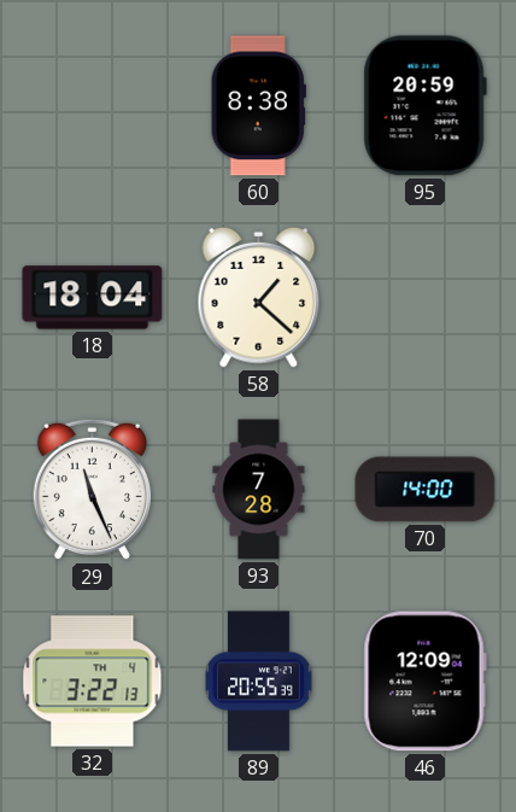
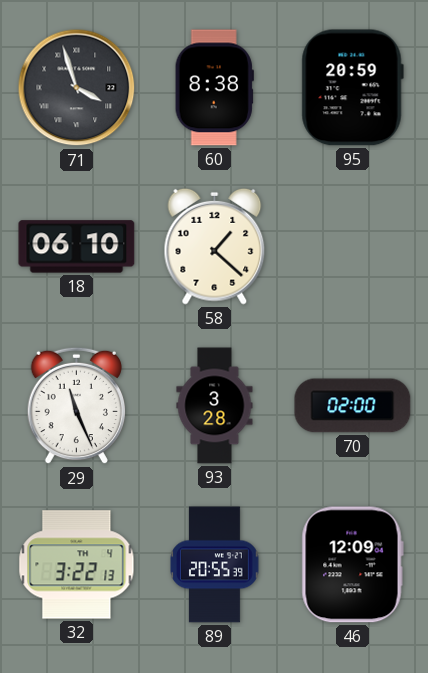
71: none -> 3:57
18: 18:04 -> 06:10
93: 7:28 -> 3:28
70: 14:00 -> 02:00
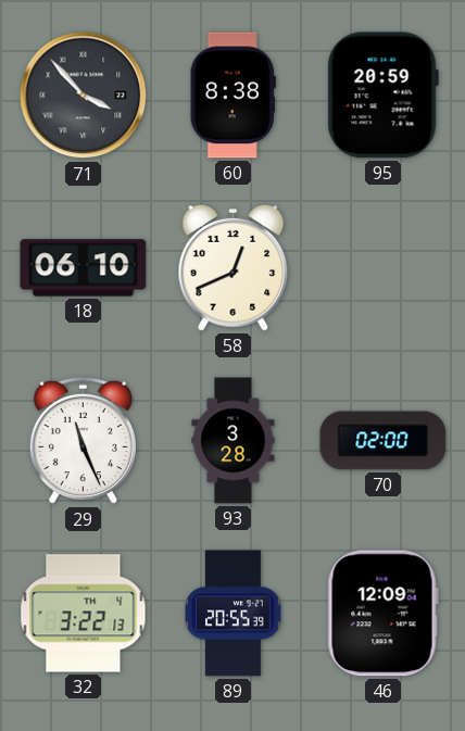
71: 3:57 -> 3:53
58: 1:22 -> 12:41
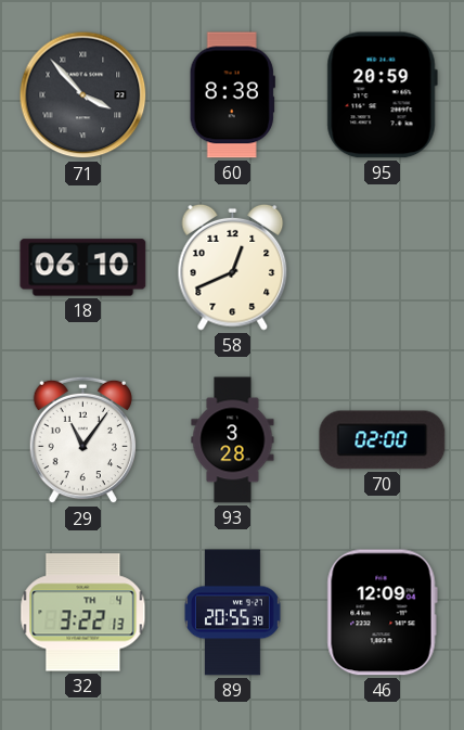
29: 11:26 -> 11:06
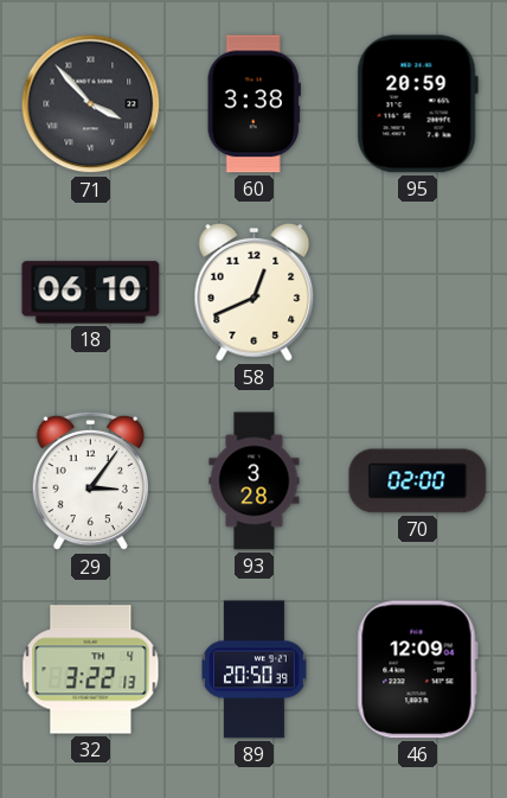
60: 8:38 -> 3:38
29: 11:06 -> 3:06
89: 20:55 -> 20:50
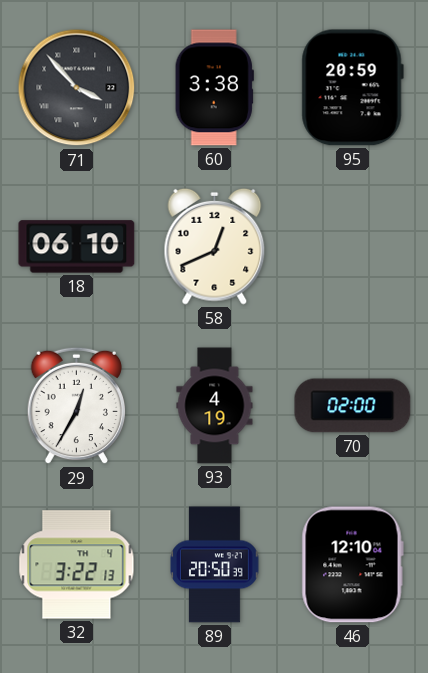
29: 3:06 -> 12:35
93: 3:28 -> 4:19
46: 12:09 -> 12:10
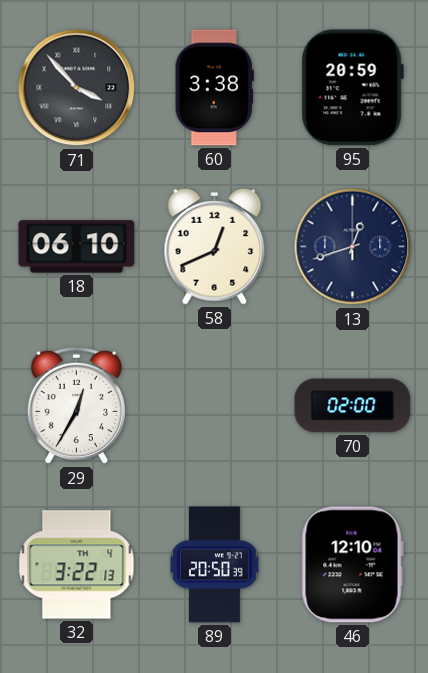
13: none -> 12:42
93: 4:19 -> none
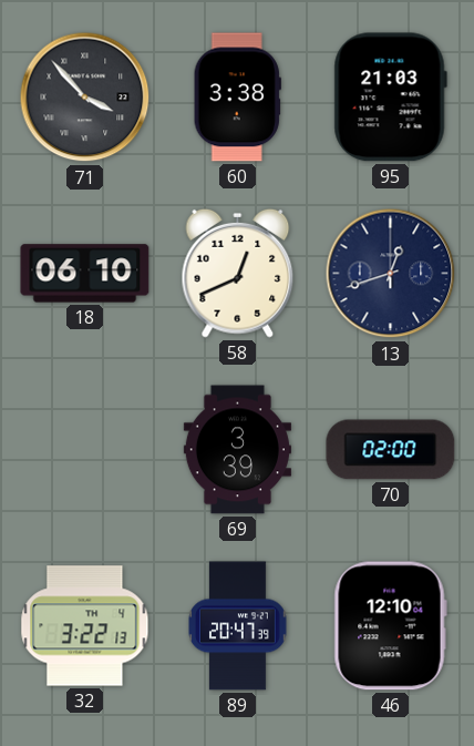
95: 20:59 -> 21:03
29: 12:35 -> none
69: none -> 3:39
89: 20:50 -> 20:47
